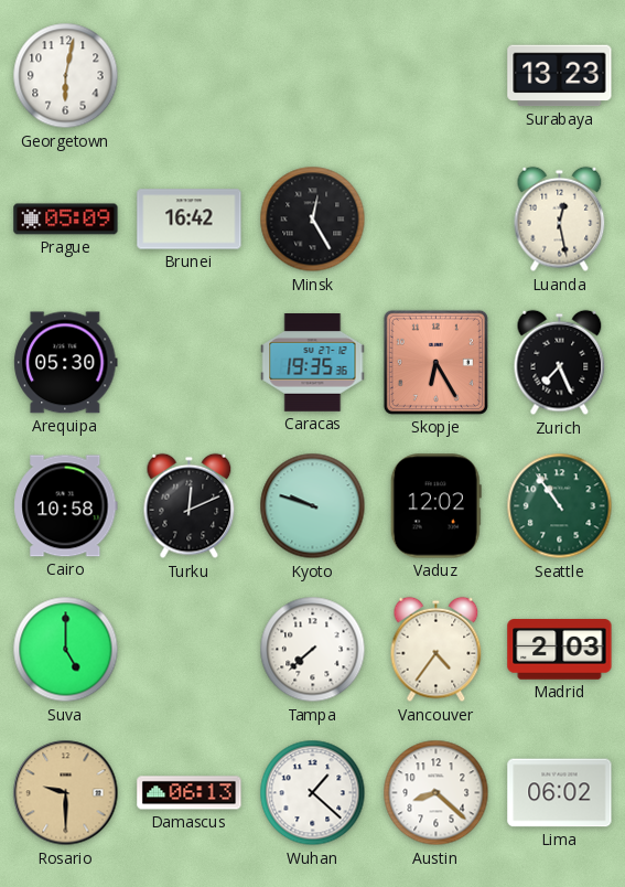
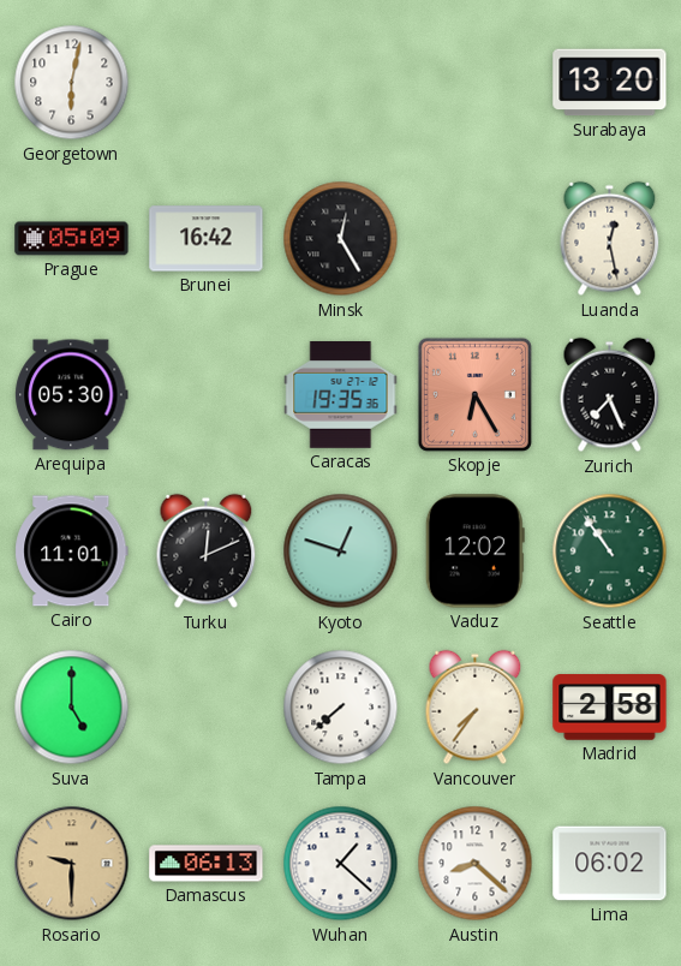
Surabaya: 13:23 -> 13:20
Cairo: 10:58 -> 11:01
Kyoto: 9:48 -> 12:48
Vancouver: 4:36 -> 7:36
Madrid: 2:03 -> 2:58
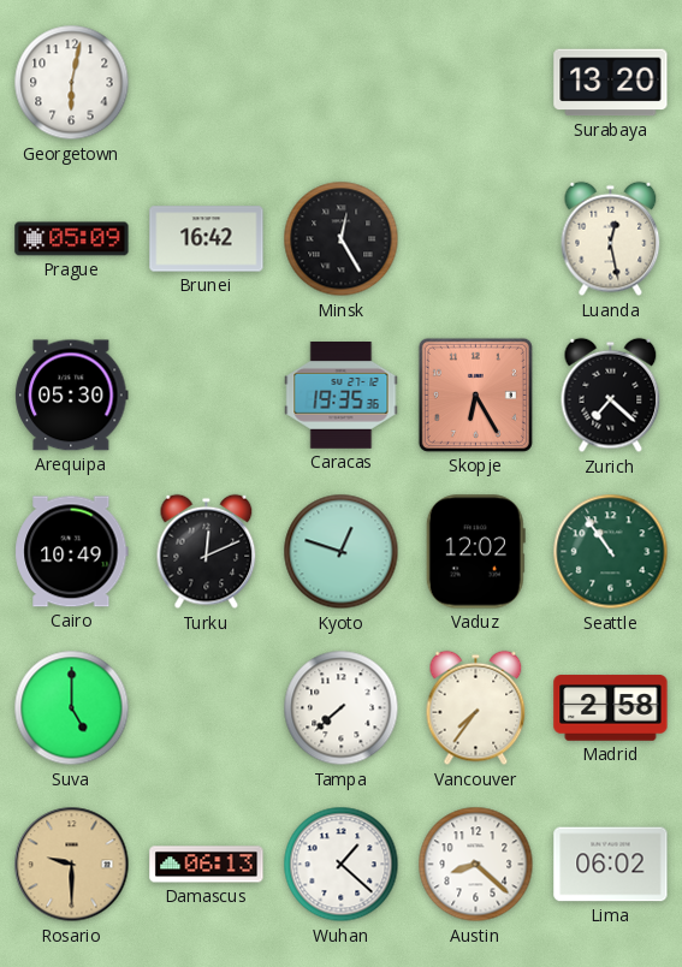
Zurich: 7:26 -> 7:22
Cairo: 11:01 -> 10:49
